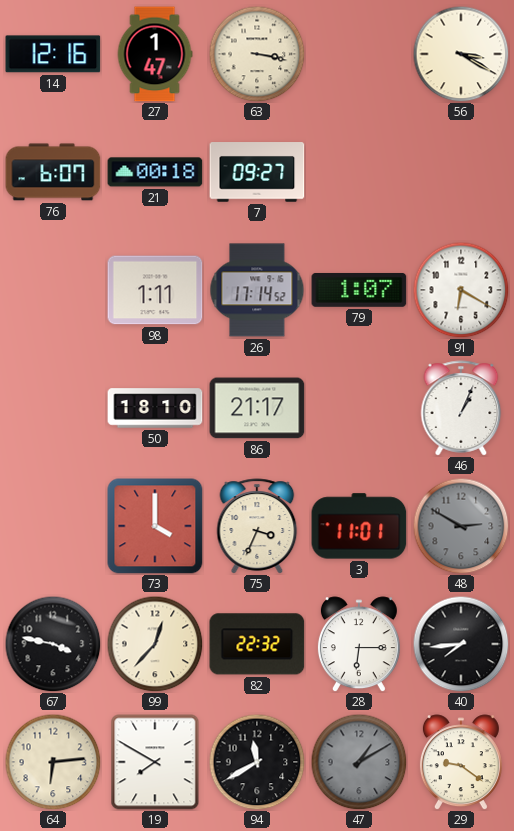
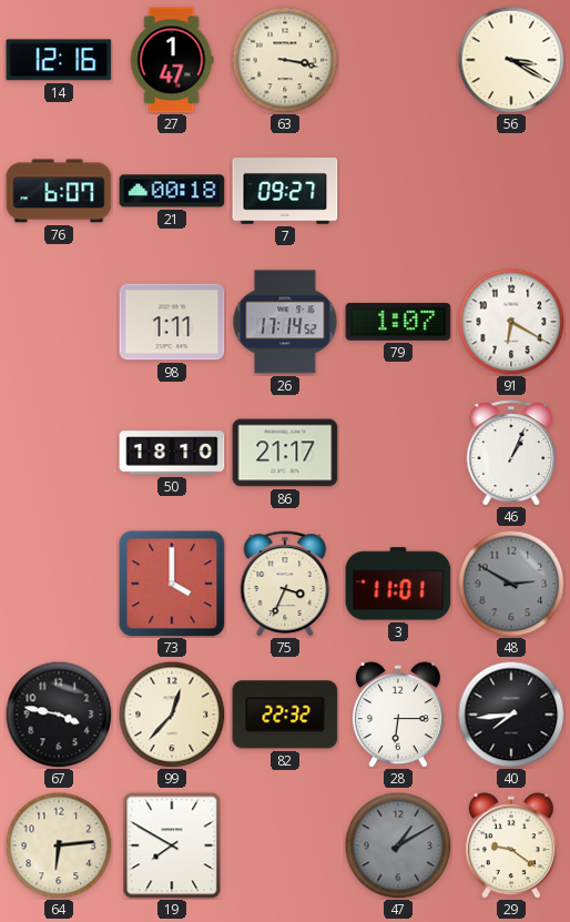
94: 11:40 -> none
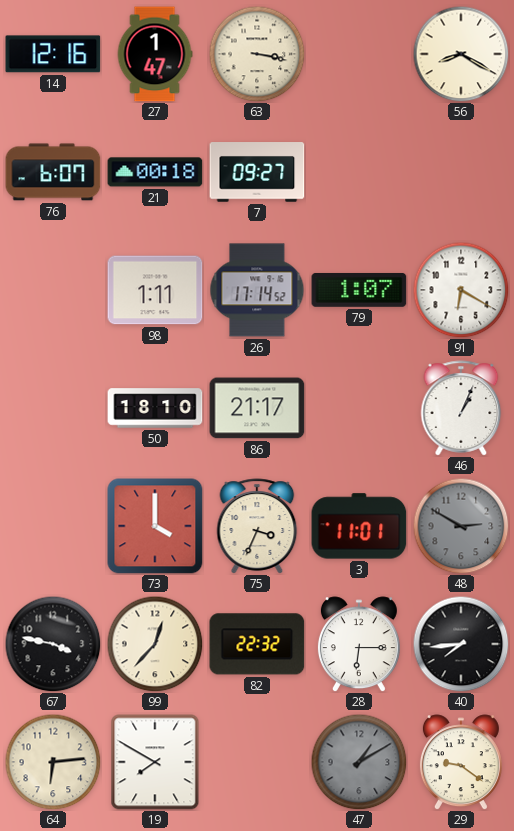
56: 3:20 -> 8:20
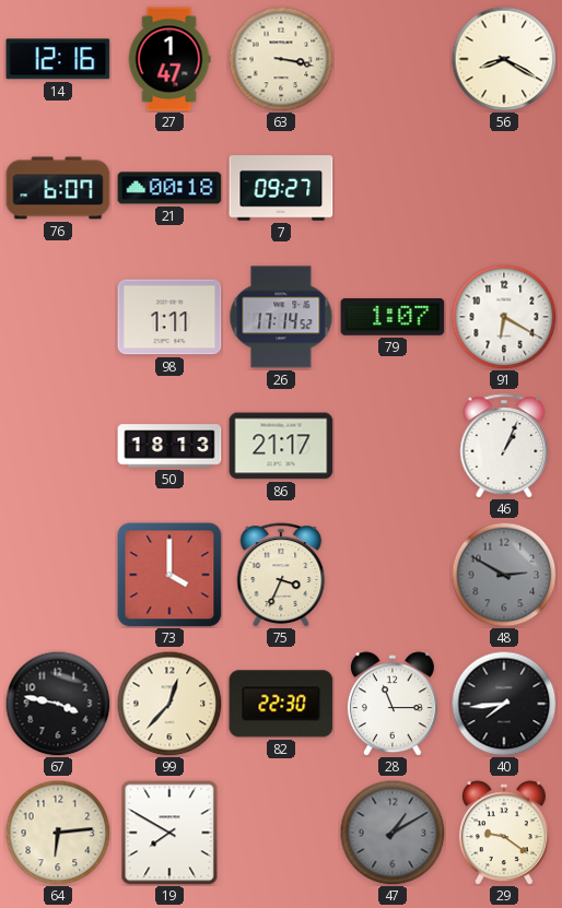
50: 18:10 -> 18:13
3: 11:01 -> none
82: 22:32 -> 22:30
28: 6:15 -> 11:15
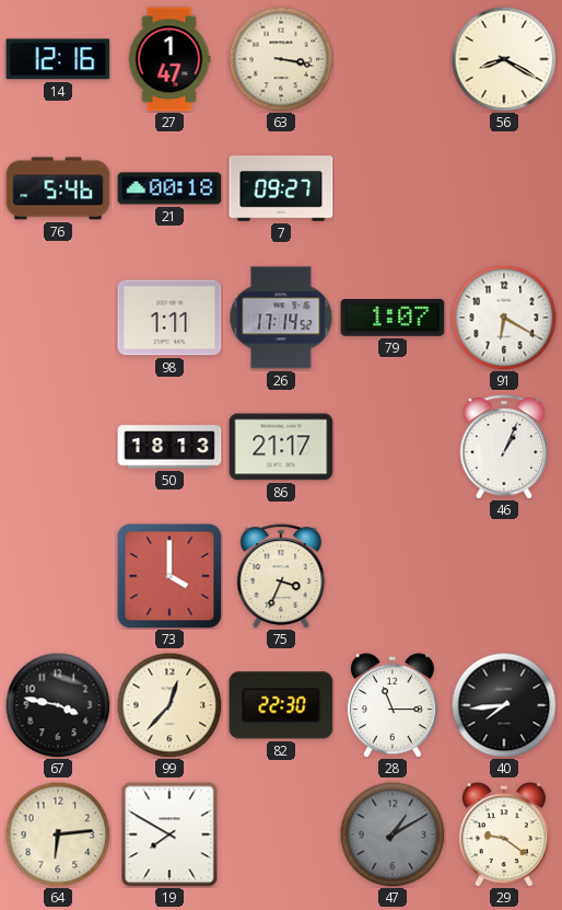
76: 6:07 -> 5:46
48: 2:50 -> none
